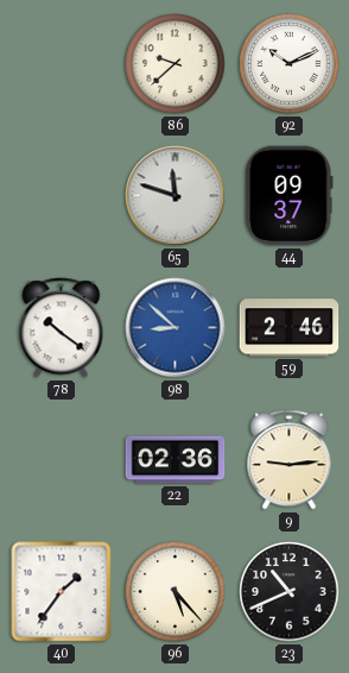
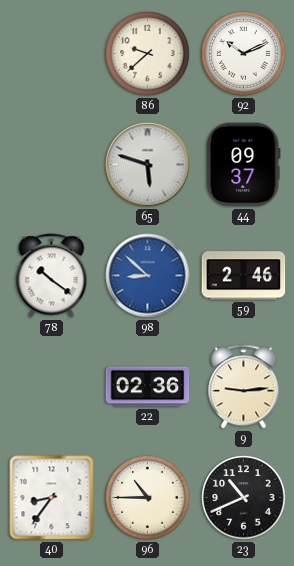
65: 11:48 -> 5:48
40: 1:36 -> 8:36
96: 5:23 -> 10:45
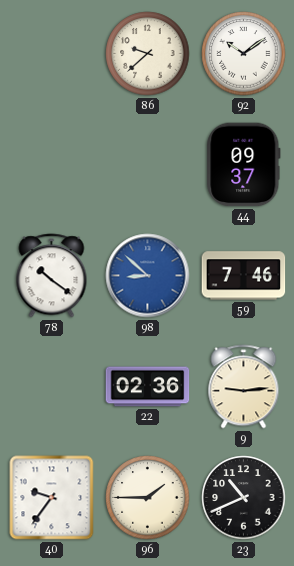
92: 10:11 -> 10:09
65: 5:48 -> none
59: 2:46 -> 7:46
40: 8:36 -> 9:36
96: 10:45 -> 1:45
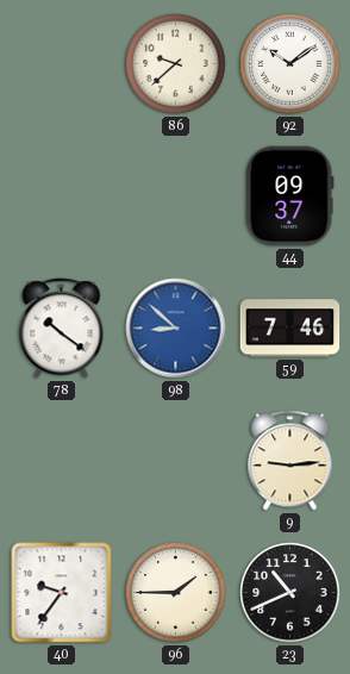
22: 02:36 -> none
